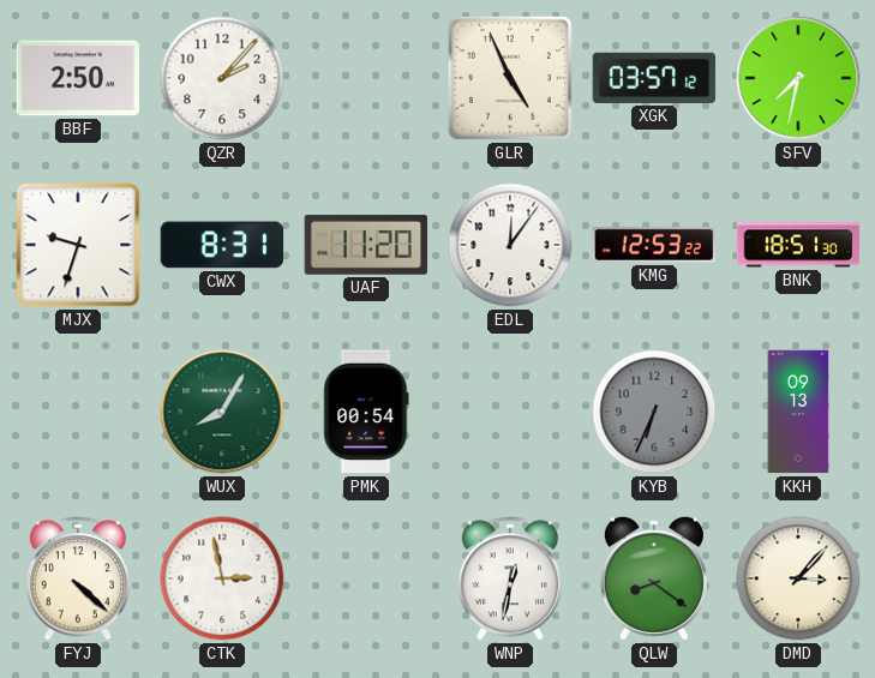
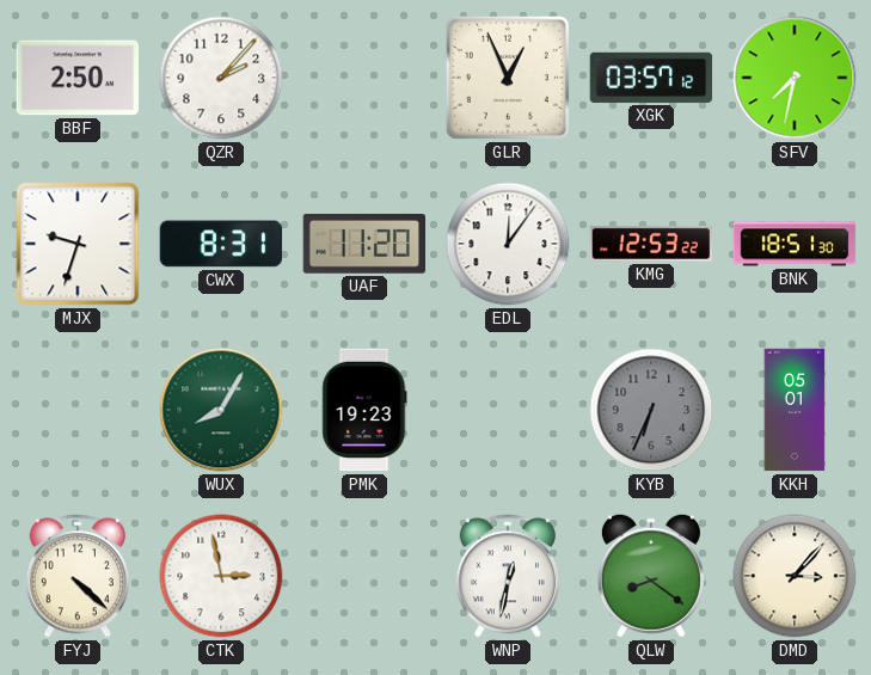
GLR: 4:56 -> 12:56
PMK: 00:54 -> 19:23
KKH: 09:13 -> 05:01
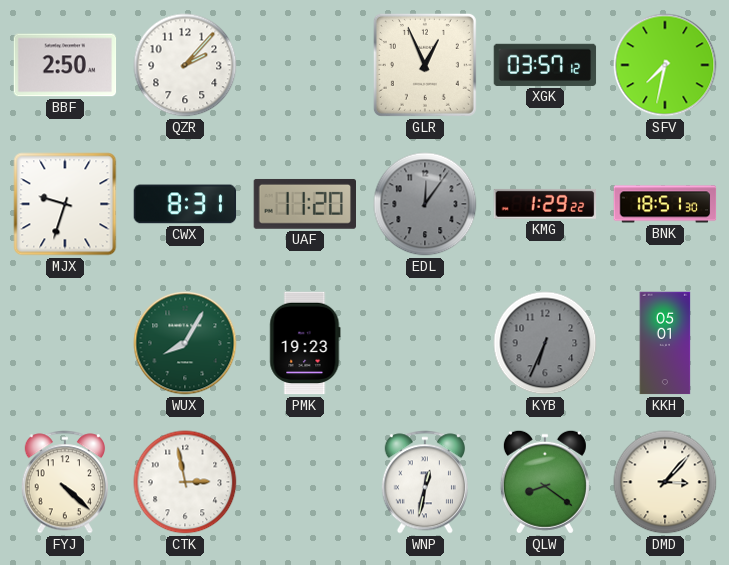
EDL dial: white -> grey
KMG: 12:53 -> 1:29
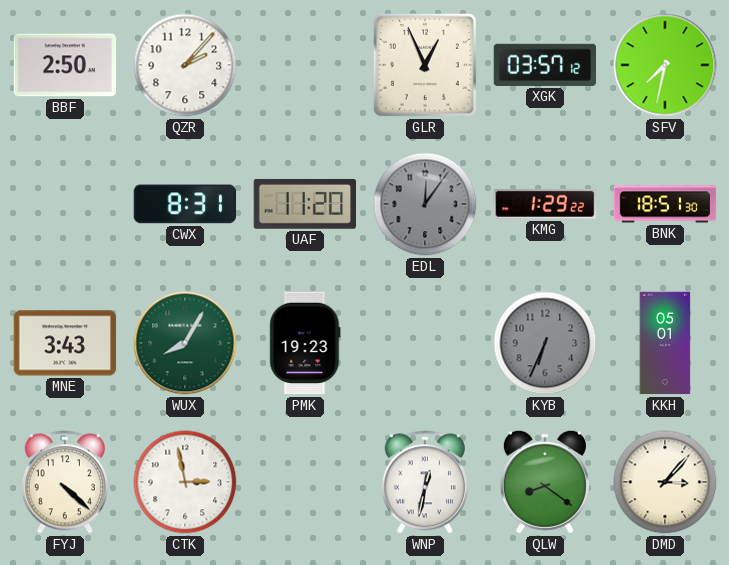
MJX: 9:33 -> none
MNE: none -> 3:43
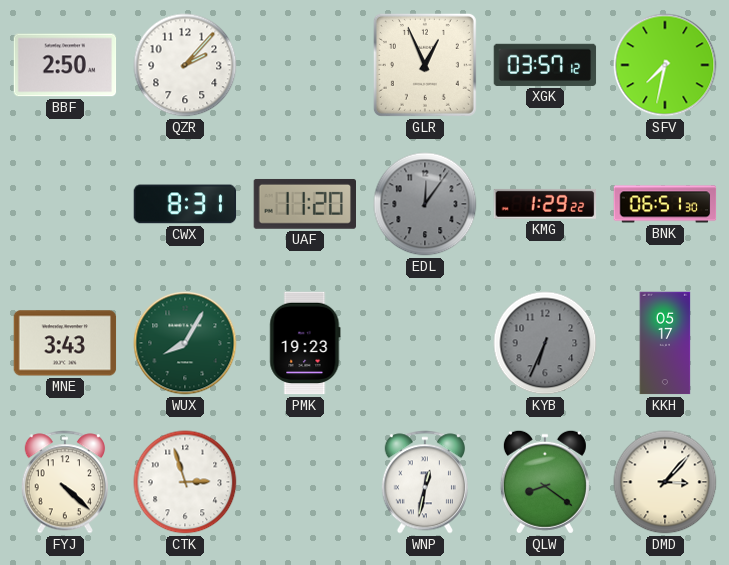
BNK: 18:51 -> 06:51
KKH: 05:01 -> 05:17
CTK: 2:58 -> 2:57
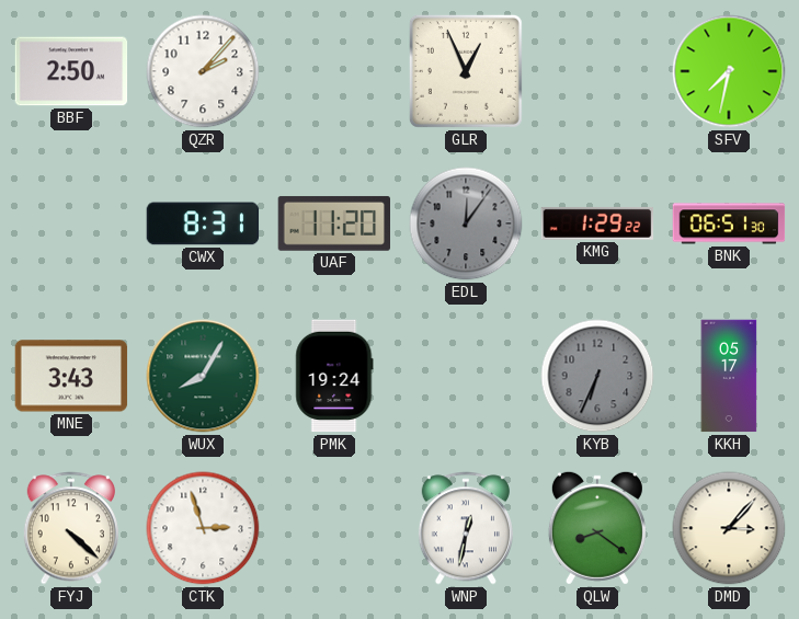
XGK: 03:57 -> none
PMK: 19:23 -> 19:24
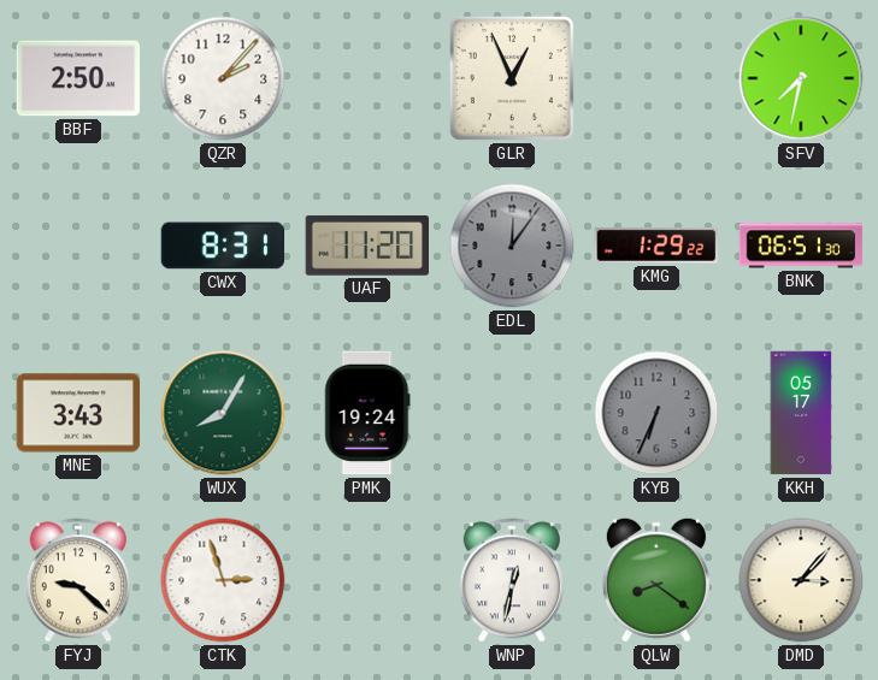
FYJ: 4:22 -> 9:22
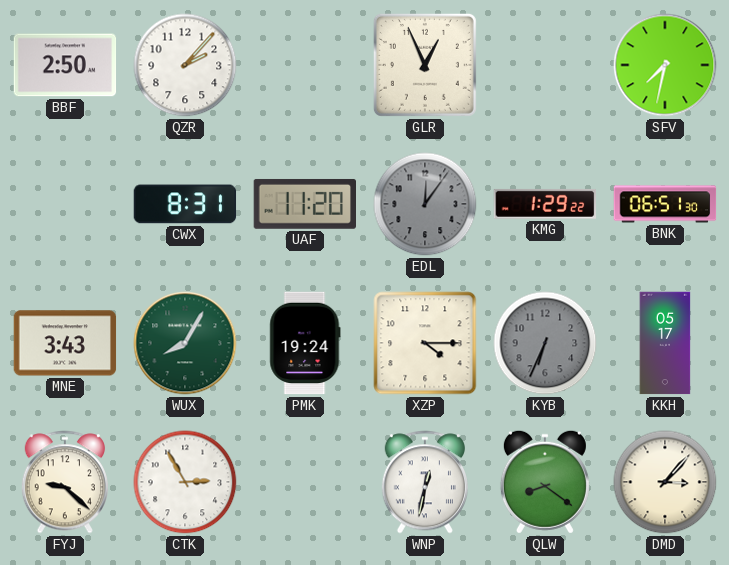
XZP: none -> 4:15
CTK: 2:57 -> 2:55
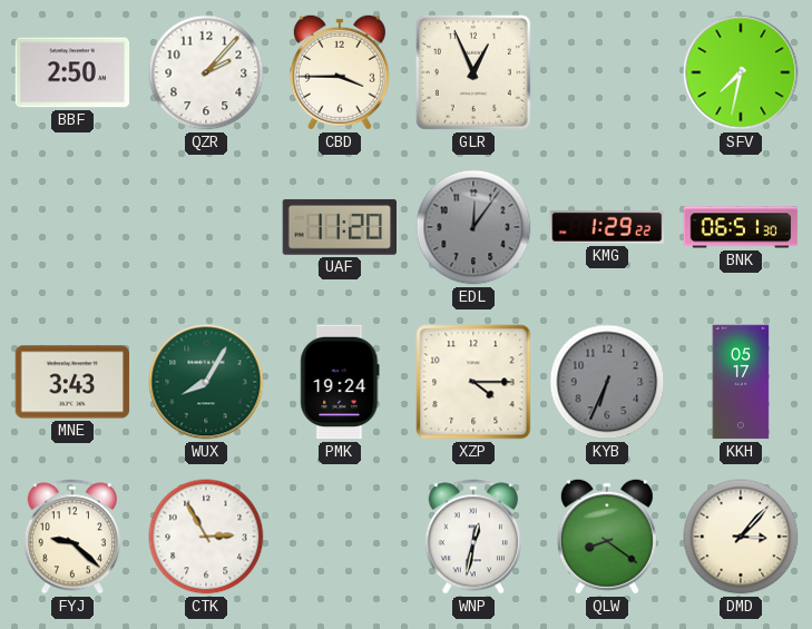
CBD: none -> 3:45
CWX: 8:31 -> none
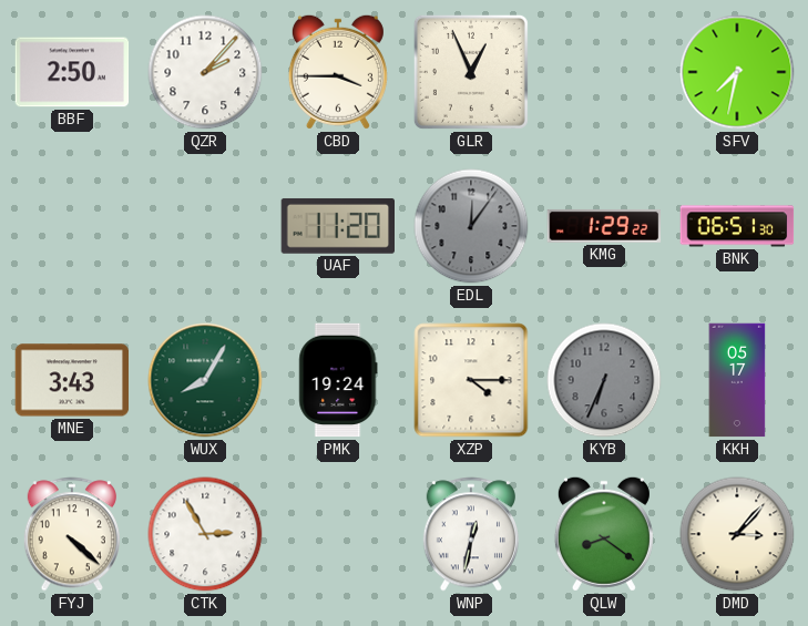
FYJ: 9:22 -> 4:22
